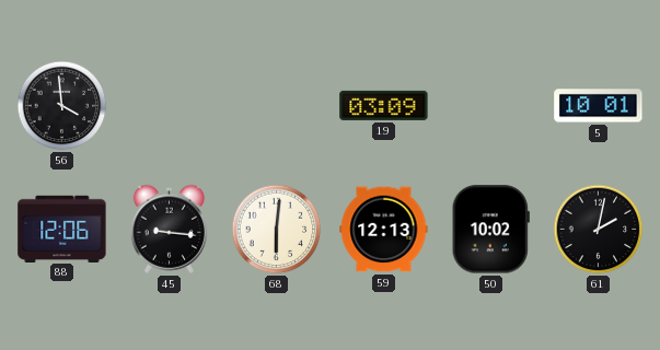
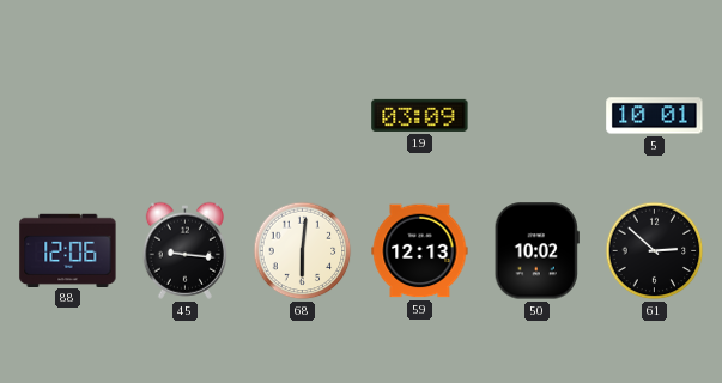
56: 3:59 -> none
61: 2:02 -> 2:52
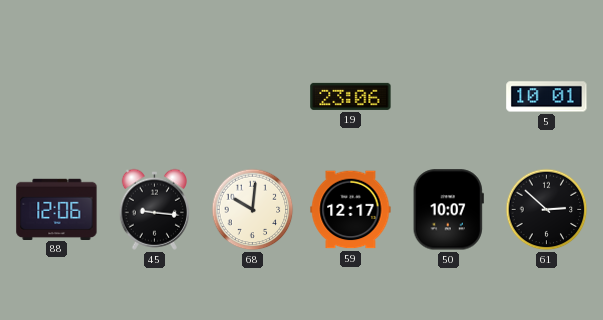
19: 03:09 -> 23:06
68: 6:01 -> 10:01
59: 12:13 -> 12:17
50: 10:02 -> 10:07
